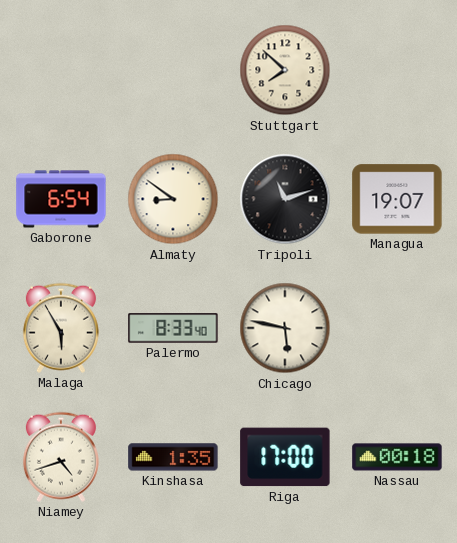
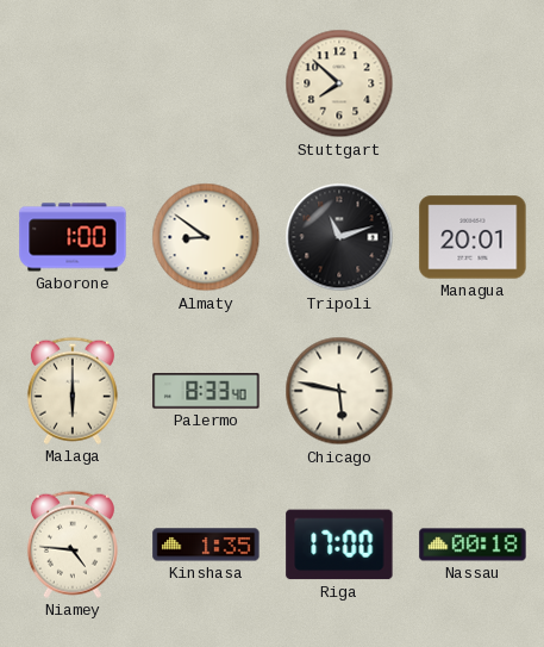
Gaborone: 6:54 -> 1:00
Managua: 19:07 -> 20:01
Malaga: 5:55 -> 6:00
Niamey: 4:42 -> 4:46
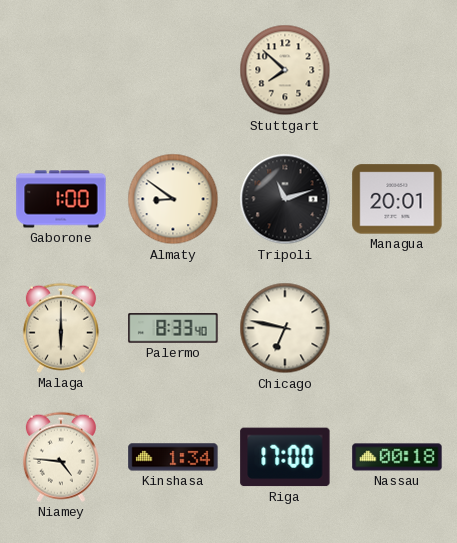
Chicago: 5:47 -> 6:47
Kinshasa: 1:35 -> 1:34
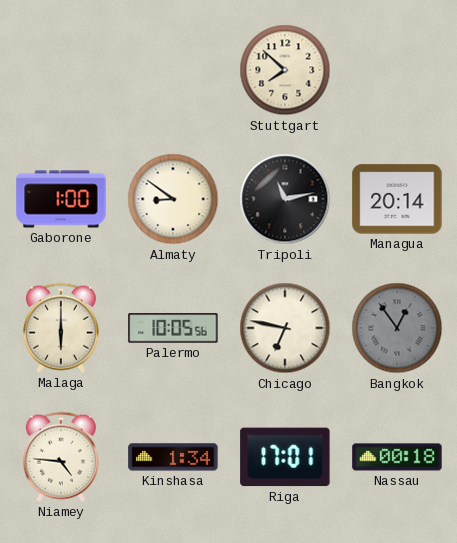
Tripoli: 11:12 -> 11:13
Managua: 20:01 -> 20:14
Palermo: 8:33 -> 10:05
Bangkok: none -> 12:54
Riga: 17:00 -> 17:01
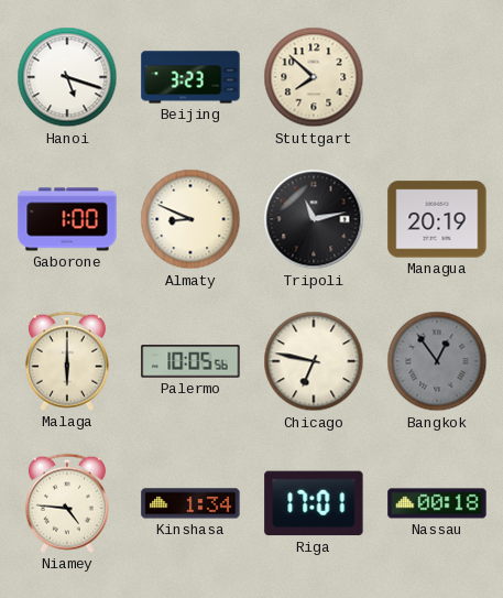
Hanoi: none -> 5:18
Beijing: none -> 3:23
Almaty: 8:51 -> 8:49
Managua: 20:14 -> 20:19
